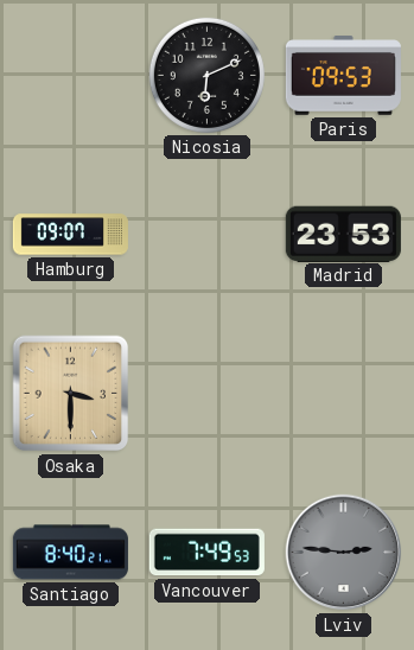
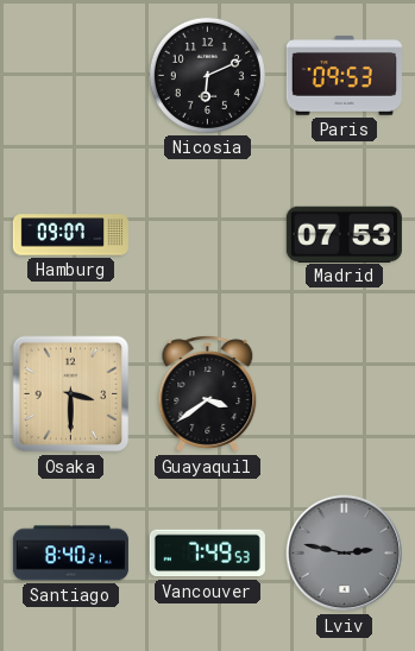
Madrid: 23:53 -> 07:53
Guayaquil: none -> 3:39
Lviv: 2:46 -> 2:47
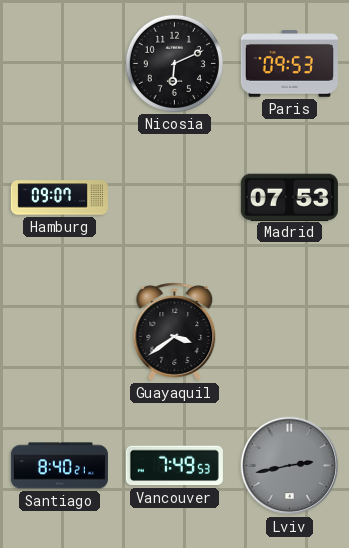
Osaka: 3:30 -> none
Lviv: 2:47 -> 2:43
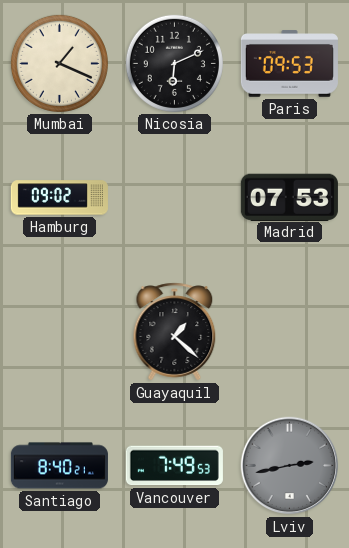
Mumbai: none -> 1:19
Hamburg: 09:07 -> 09:02
Guayaquil: 3:39 -> 1:22
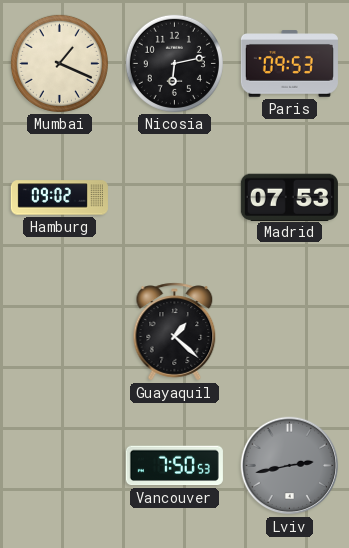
Nicosia: 6:11 -> 6:13
Santiago: 8:40 -> none
Vancouver: 7:49 -> 7:50
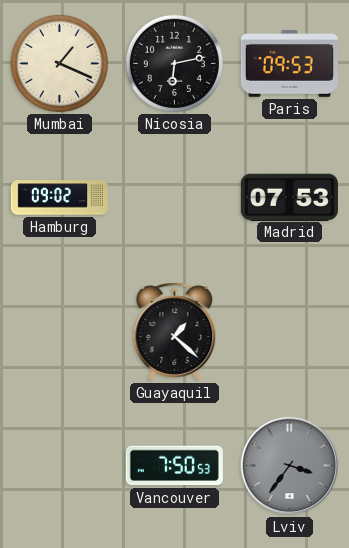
Lviv: 2:43 -> 3:36
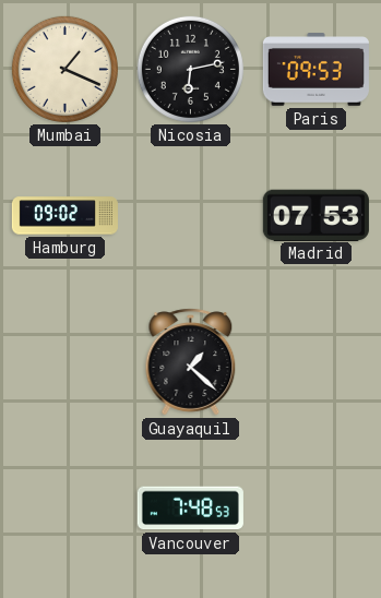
Vancouver: 7:50 -> 7:48
Lviv: 3:36 -> none
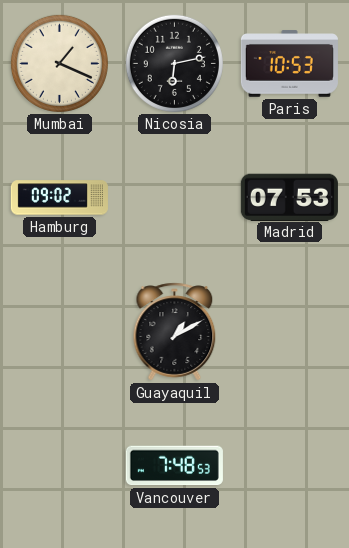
Paris: 09:53 -> 10:53
Guayaquil: 1:22 -> 1:10
